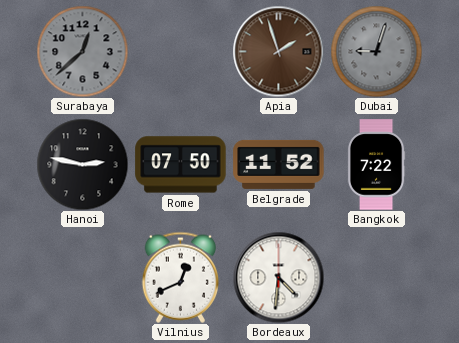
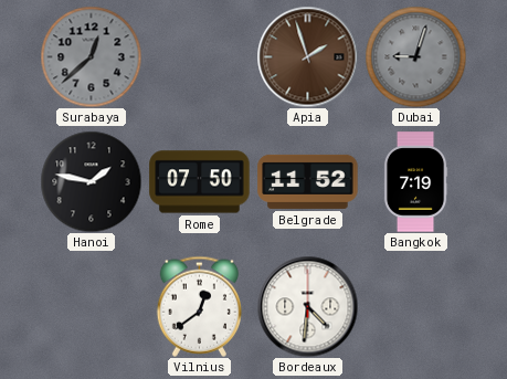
Hanoi: 2:47 -> 1:47
Bangkok: 7:22 -> 7:19
Vilnius: 12:41 -> 12:39
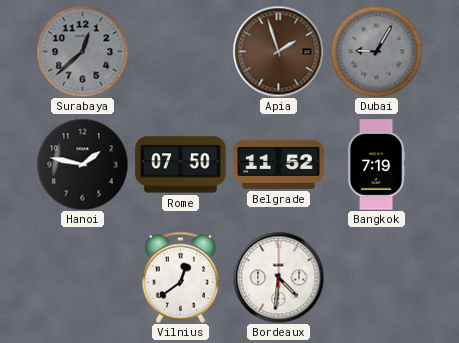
Dubai: 9:03 -> 9:05
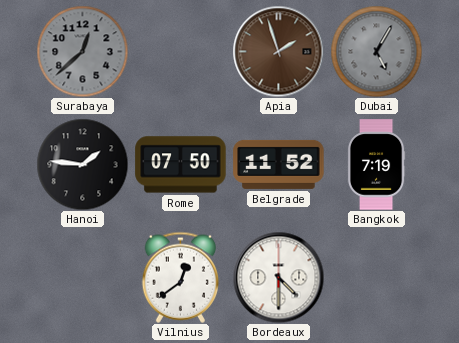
Dubai: 9:05 -> 5:05
Hanoi: 1:47 -> 1:46
Bordeaux: 4:31 -> 4:30
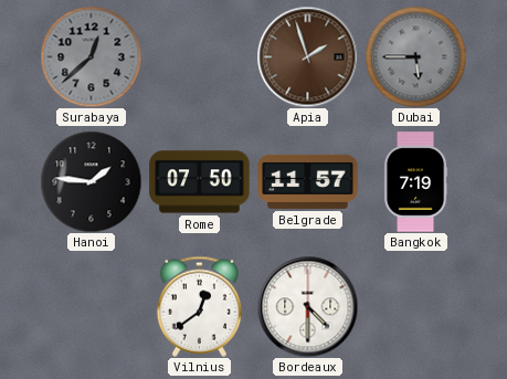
Dubai: 5:05 -> 5:45
Belgrade: 11:52 -> 11:57
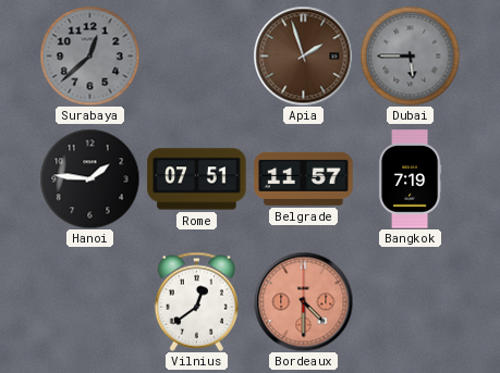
Rome: 07:50 -> 07:51
Bordeaux dial: white -> salmon
